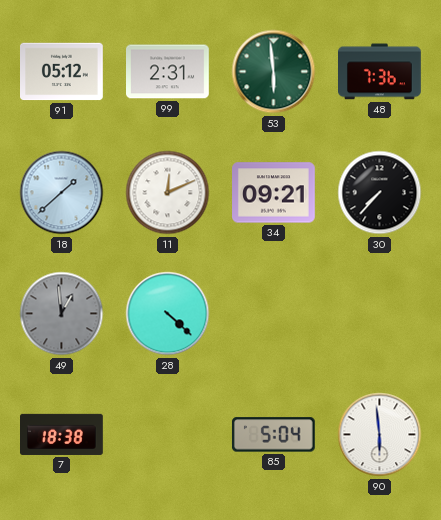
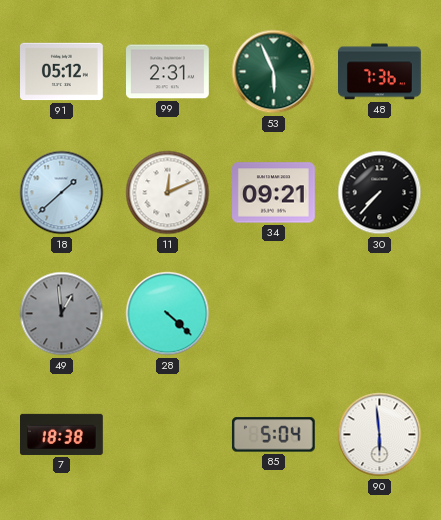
53: 5:59 -> 5:56
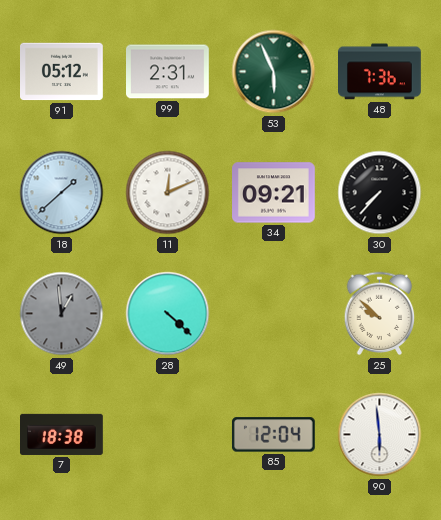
25: none -> 9:52
85: 5:04 -> 12:04
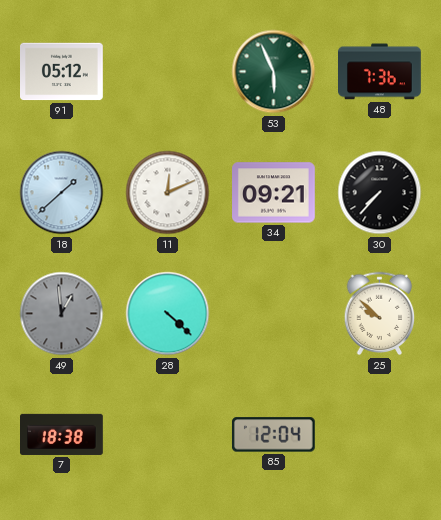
99: 2:31 -> none
90: 5:59 -> none
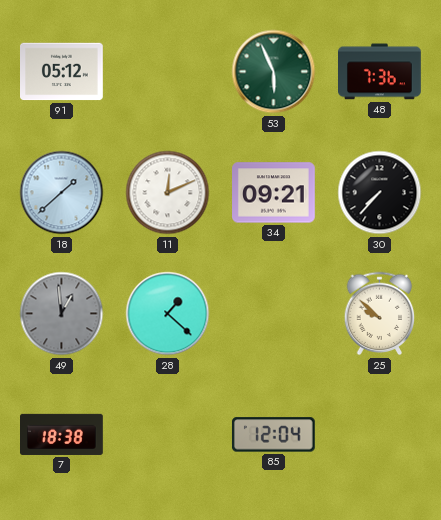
28: 4:22 -> 1:22
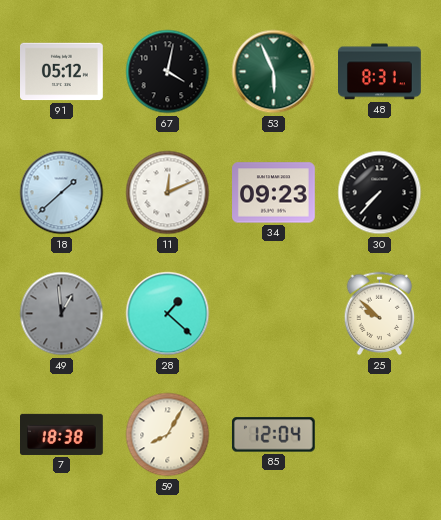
67: none -> 4:02
48: 7:36 -> 8:31
34: 09:21 -> 09:23
59: none -> 8:05
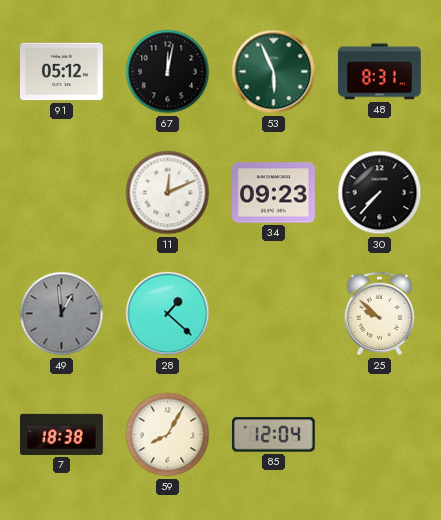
67: 4:02 -> 12:02
18: 1:38 -> none
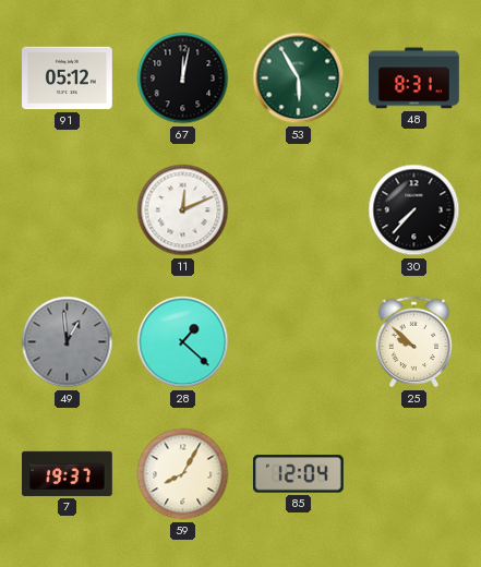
53: 5:56 -> 5:55
34: 09:23 -> none
7: 18:38 -> 19:37
